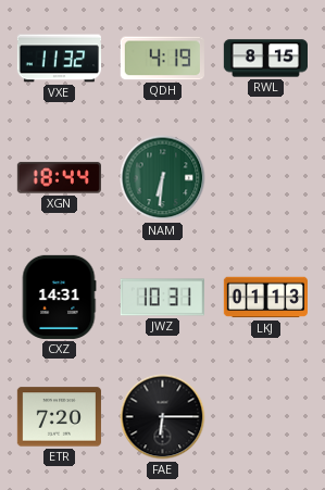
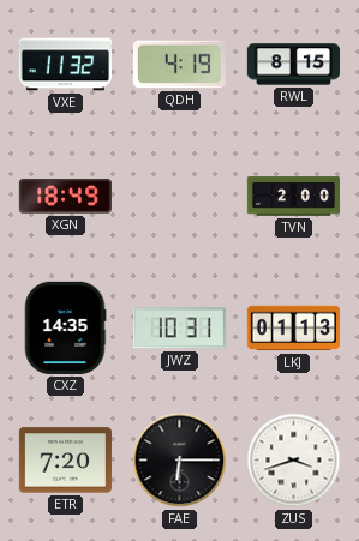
XGN: 18:44 -> 18:49
NAM: 6:31 -> none
TVN: none -> 2:00
CXZ: 14:31 -> 14:35
ZUS: none -> 3:42
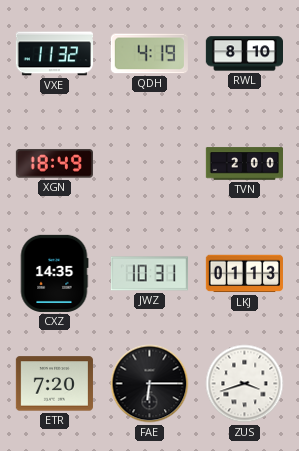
RWL: 8:15 -> 8:10
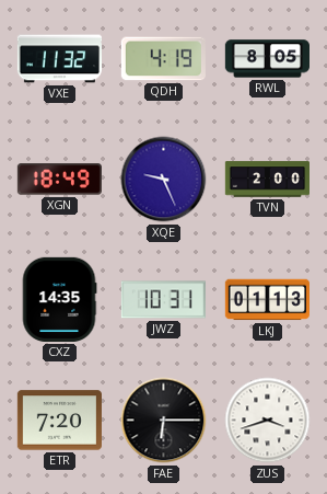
RWL: 8:10 -> 8:05
XQE: none -> 9:26
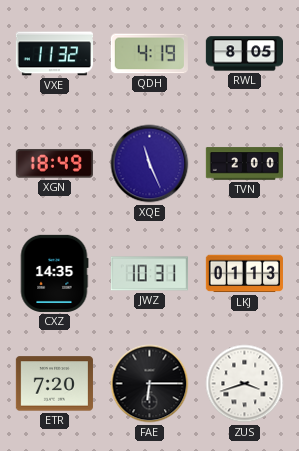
XQE: 9:26 -> 11:26
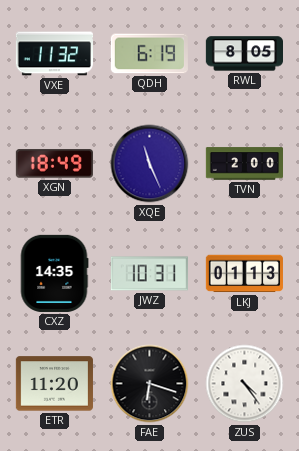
QDH: 4:19 -> 6:19
ETR: 7:20 -> 11:20
FAE: 6:15 -> 6:18
ZUS: 3:42 -> 4:24
